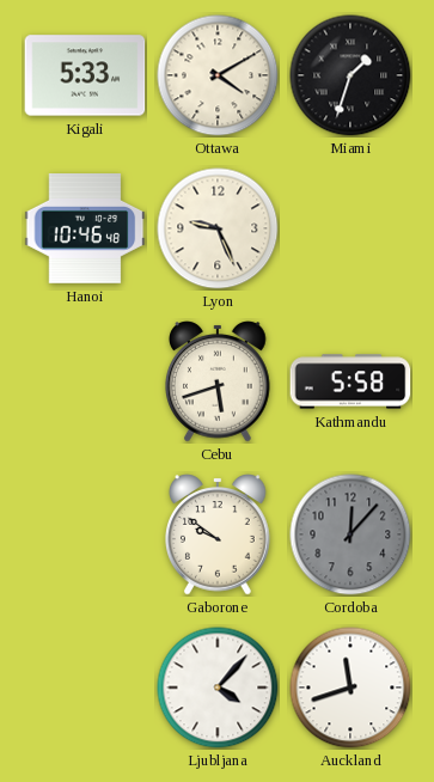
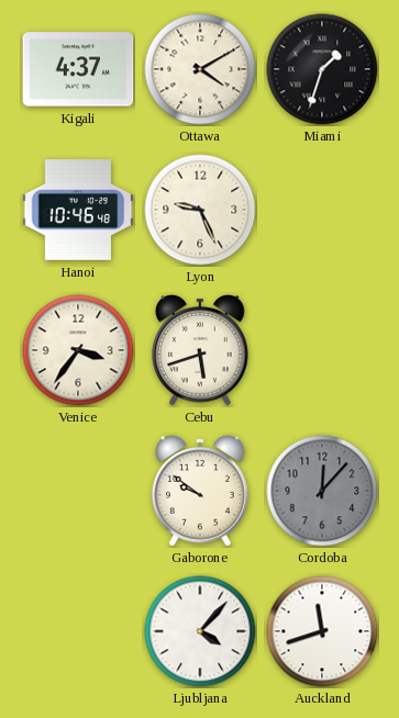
Kigali: 5:33 -> 4:37
Venice: none -> 3:36
Kathmandu: 5:58 -> none
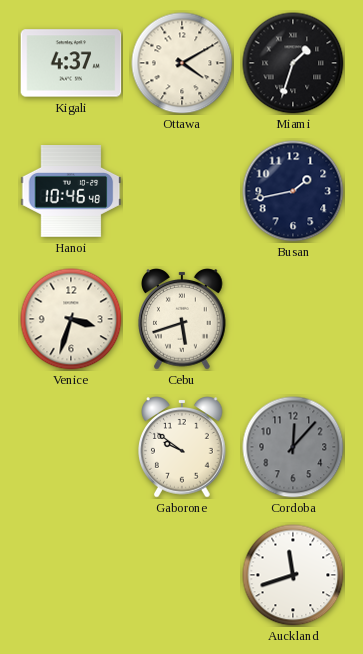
Lyon: 9:26 -> none
Busan: none -> 1:43
Venice: 3:36 -> 3:33
Ljubljana: 4:07 -> none
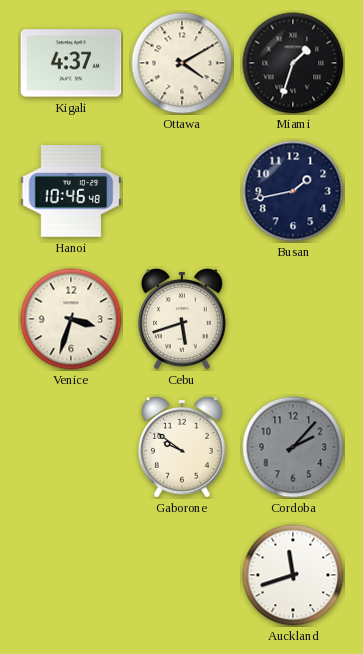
Cordoba: 12:07 -> 2:07
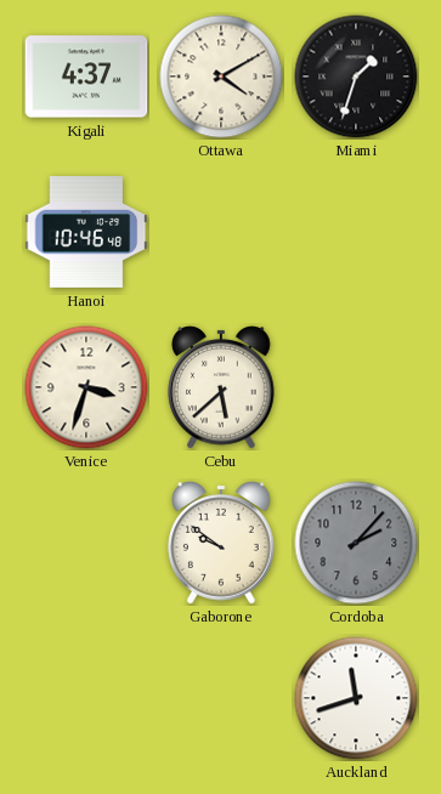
Busan: 1:43 -> none
Cebu: 5:42 -> 5:38
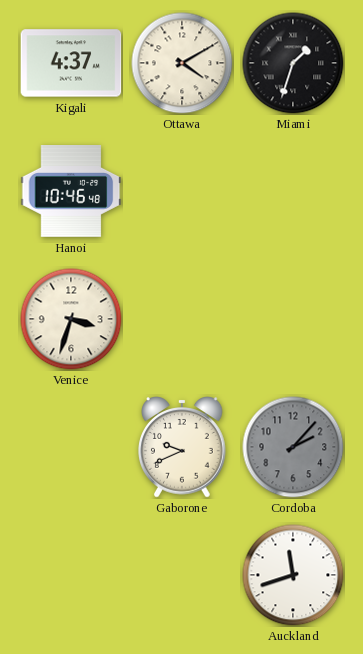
Cebu: 5:38 -> none
Gaborone: 9:51 -> 9:41
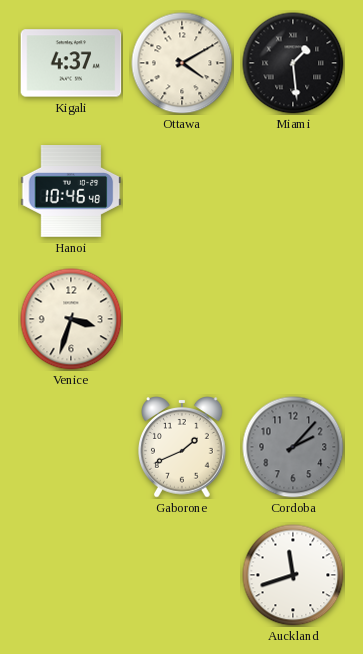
Miami: 1:33 -> 1:29
Gaborone: 9:41 -> 1:41
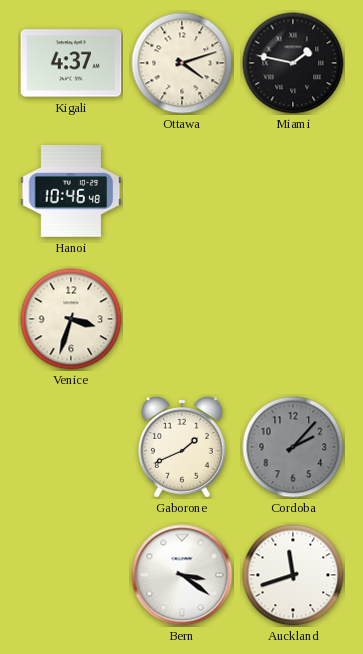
Ottawa: 4:10 -> 4:12
Miami: 1:29 -> 1:47
Bern: none -> 3:21
